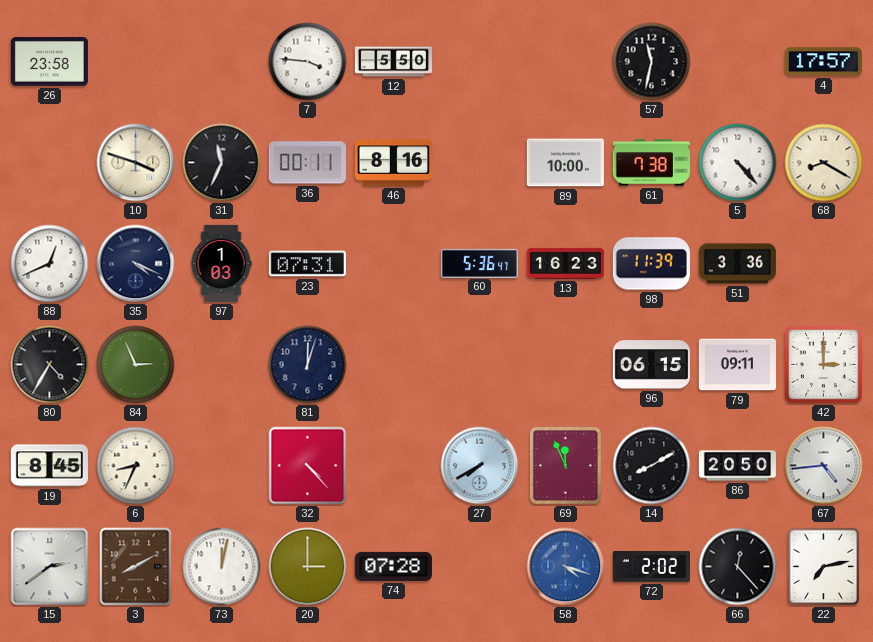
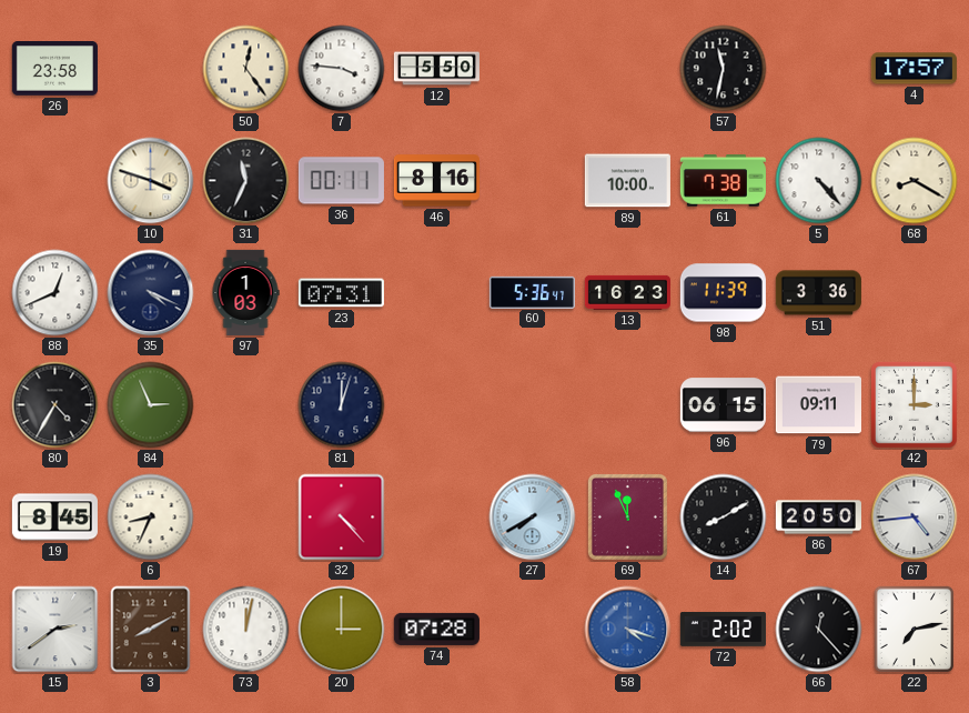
50: none -> 12:24
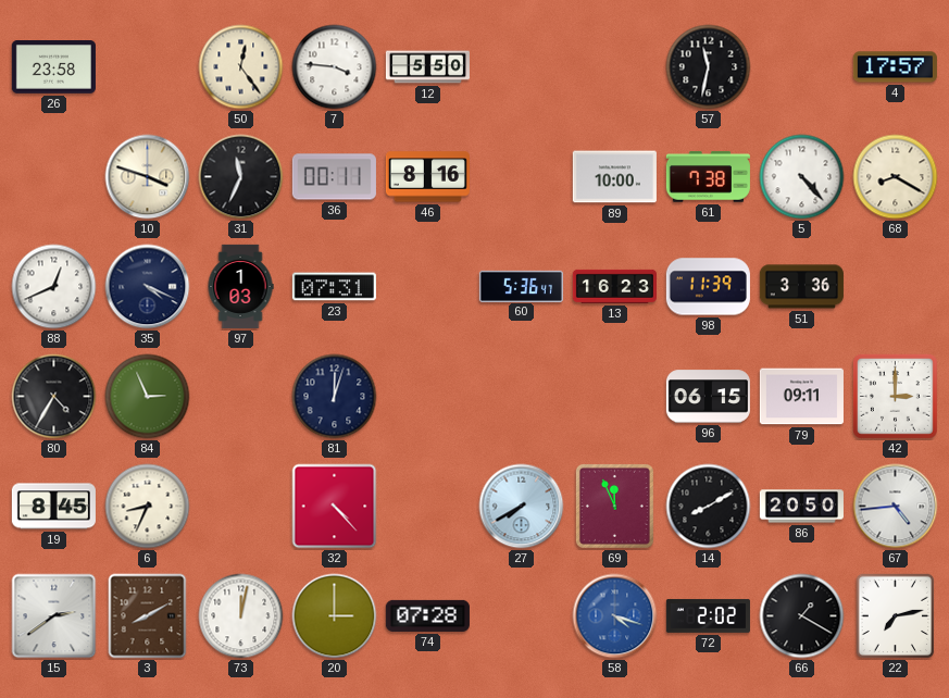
66: 12:23 -> 1:20
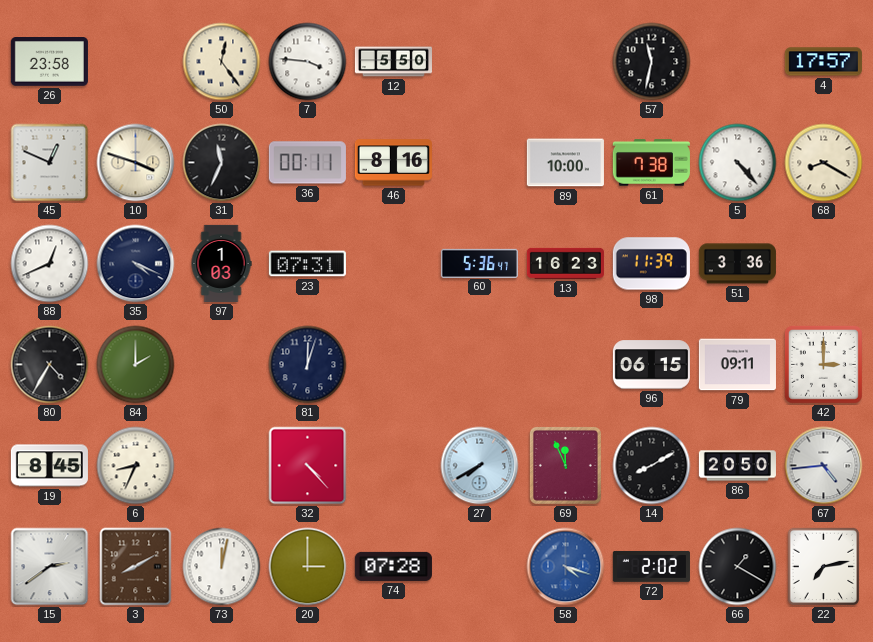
45: none -> 12:49
84: 2:56 -> 2:00
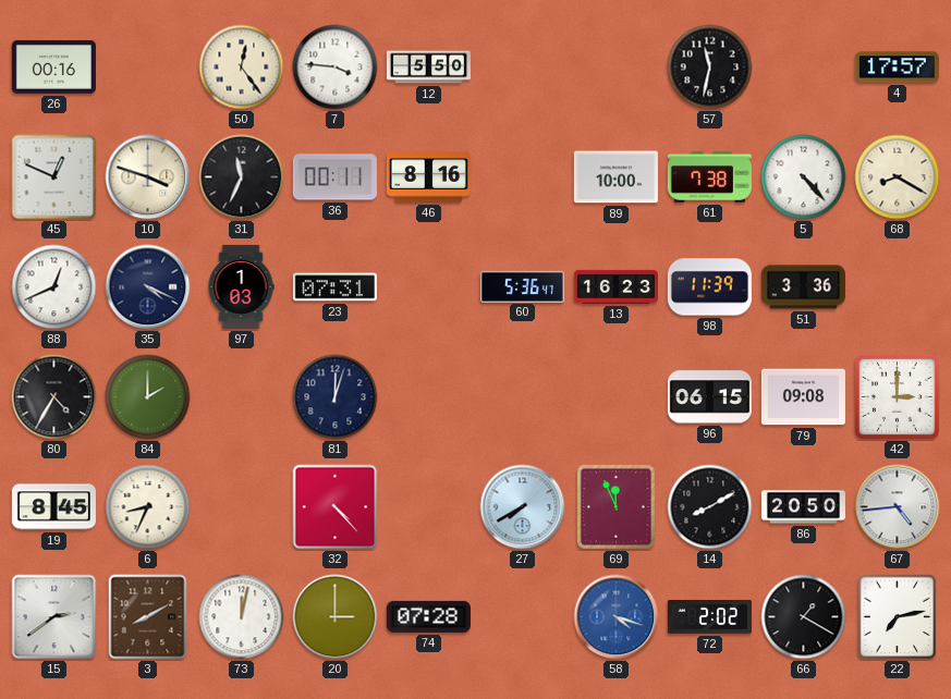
26: 23:58 -> 00:16
79: 09:11 -> 09:08
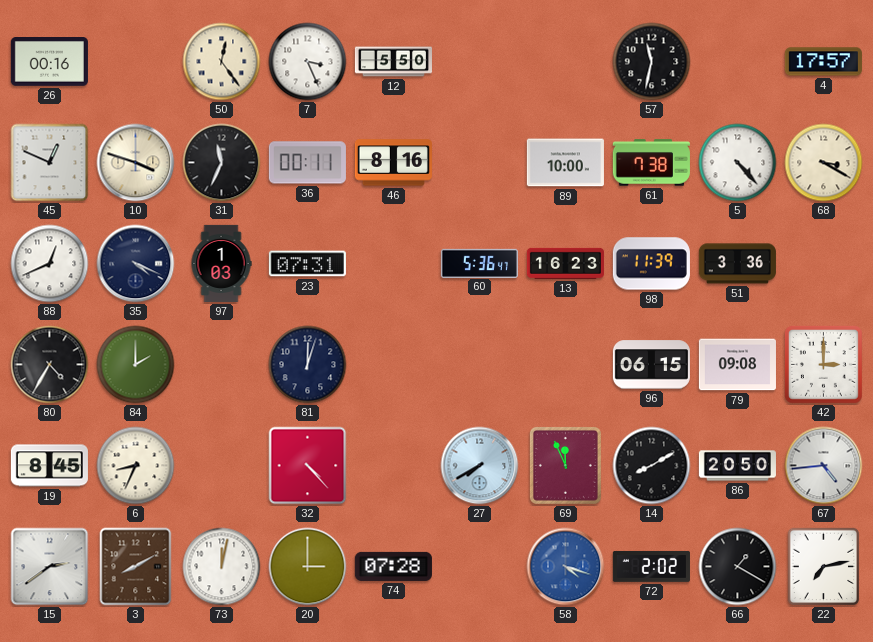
7: 3:46 -> 3:26
68: 8:20 -> 3:20
